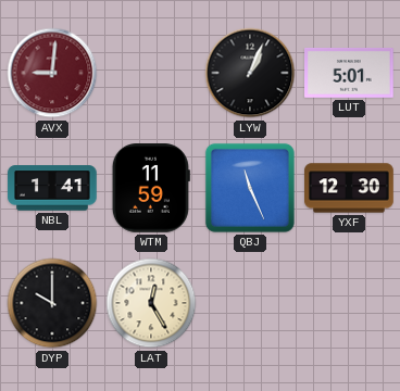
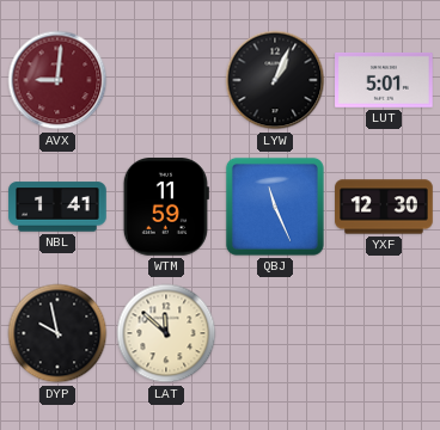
DYP: 10:00 -> 9:58
LAT: 12:25 -> 11:52
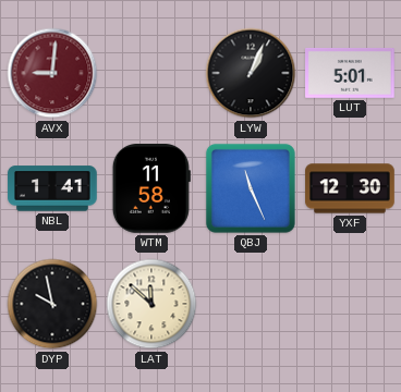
WTM: 11:59 -> 11:58
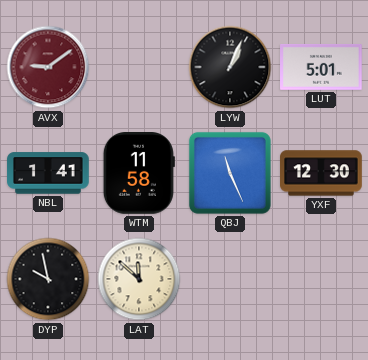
AVX: 9:01 -> 9:09
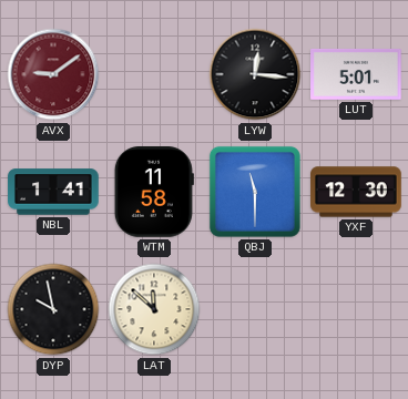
LYW: 1:04 -> 12:16
QBJ: 11:26 -> 11:30
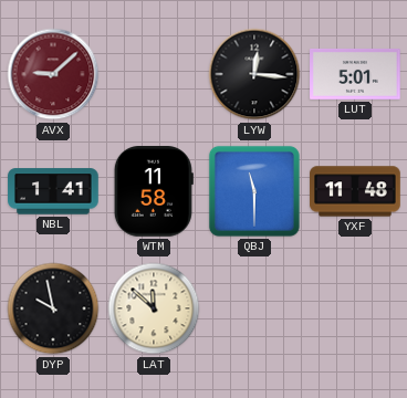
AVX: 9:09 -> 9:08
YXF: 12:30 -> 11:48
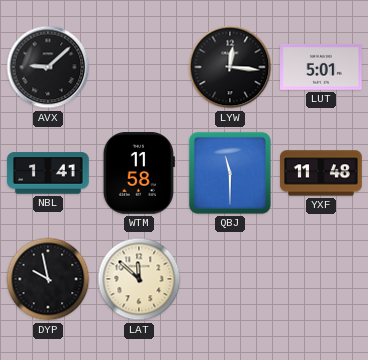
AVX dial: burgundy -> black
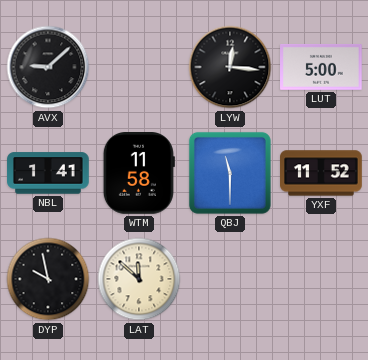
LUT: 5:01 -> 5:00
YXF: 11:48 -> 11:52
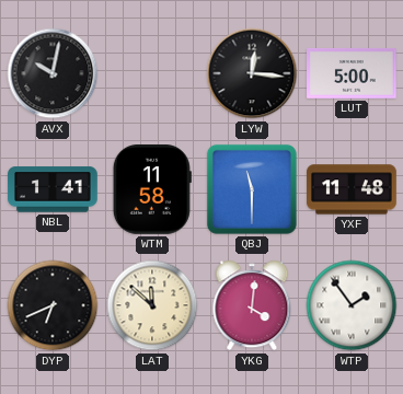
AVX: 9:08 -> 10:02
YXF: 11:52 -> 11:48
DYP: 9:58 -> 6:41
YKG: none -> 4:01
WTP: none -> 1:54
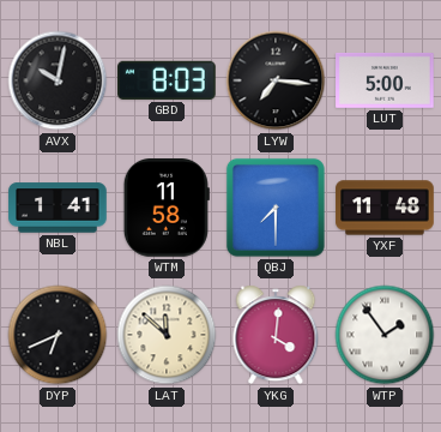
GBD: none -> 8:03
LYW: 12:16 -> 7:16
QBJ: 11:30 -> 7:30
